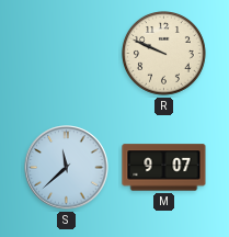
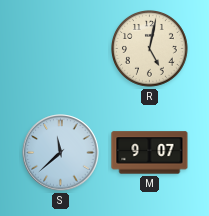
R: 9:49 -> 5:02
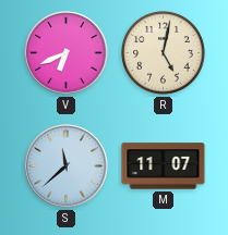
V: none -> 6:41
M: 9:07 -> 11:07
